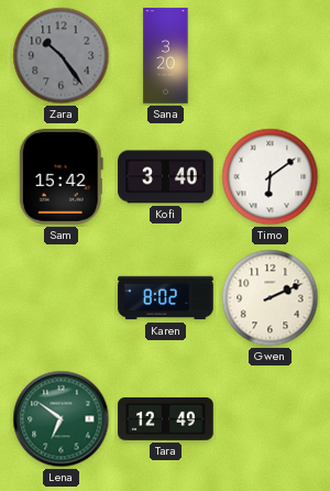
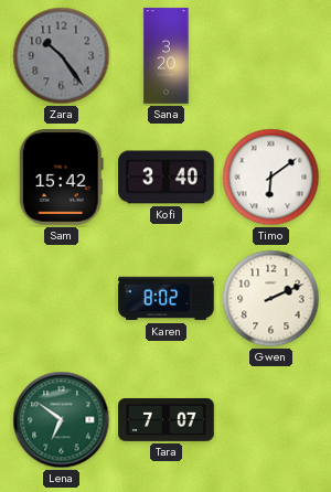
Tara: 12:49 -> 7:07
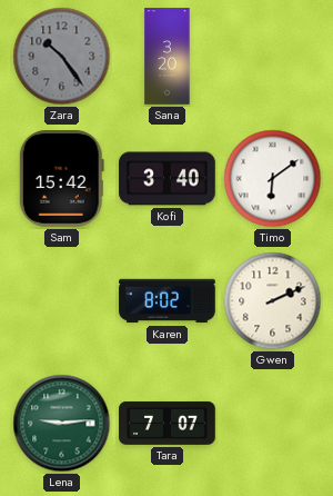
Lena: 6:51 -> 9:14
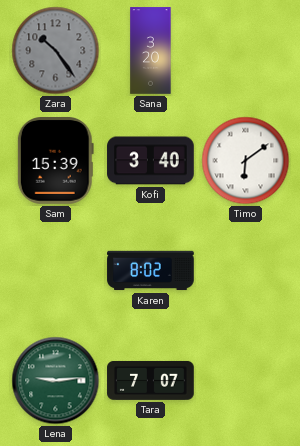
Sam: 15:42 -> 15:39
Gwen: 2:11 -> none
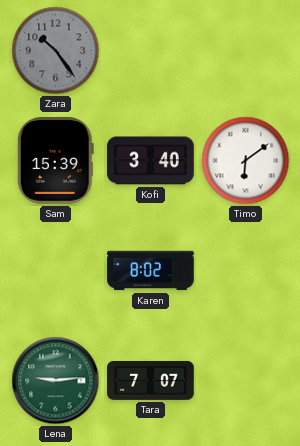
Sana: 3:20 -> none
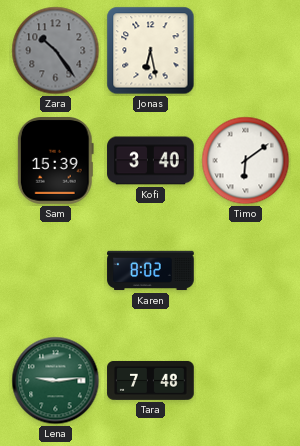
Jonas: none -> 6:28
Tara: 7:07 -> 7:48
